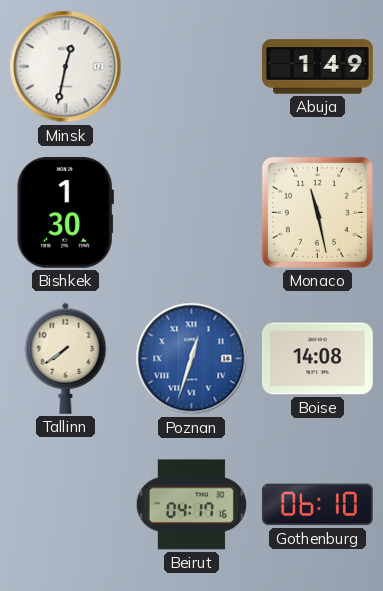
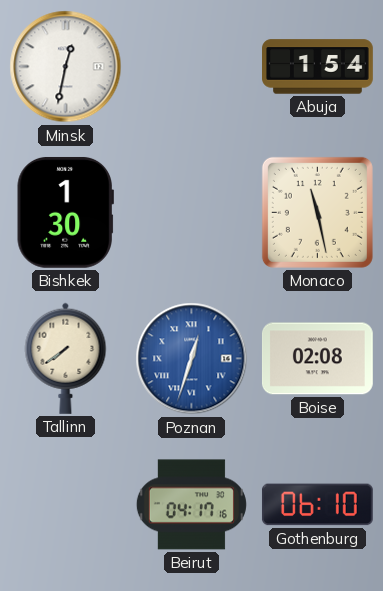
Abuja: 1:49 -> 1:54
Boise: 14:08 -> 02:08
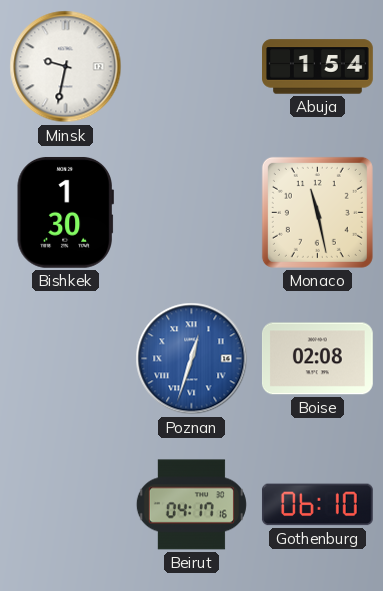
Minsk: 12:32 -> 9:32
Tallinn: 7:39 -> none
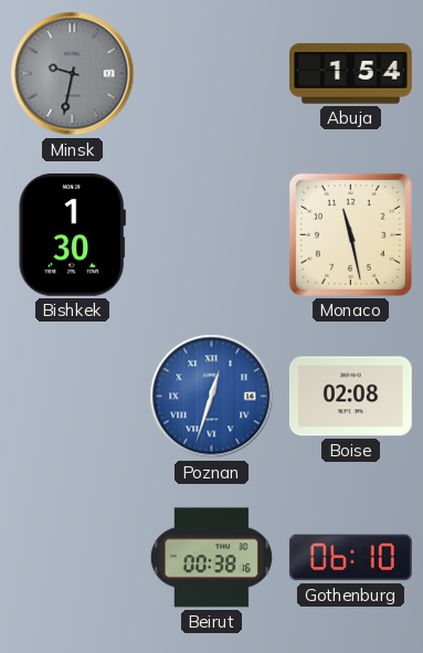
Minsk dial: white -> grey
Beirut: 04:17 -> 00:38
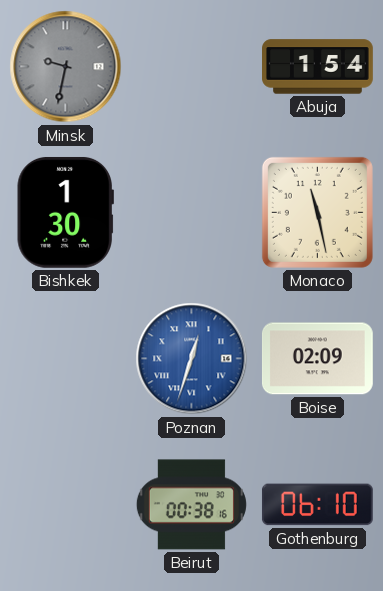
Boise: 02:08 -> 02:09
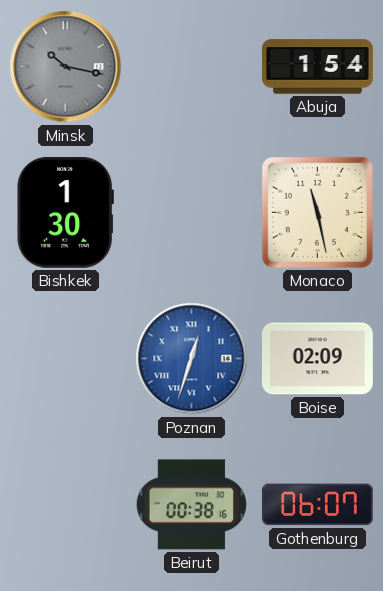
Minsk: 9:32 -> 10:17
Gothenburg: 06:10 -> 06:07
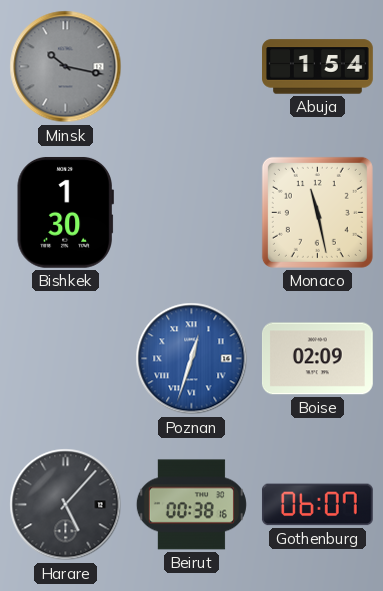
Harare: none -> 5:07
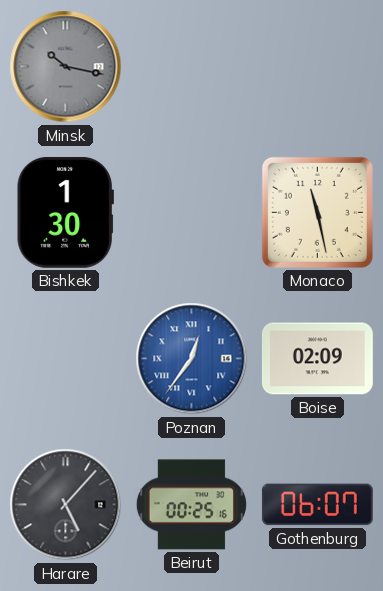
Abuja: 1:54 -> none
Poznan: 12:33 -> 12:36
Beirut: 00:38 -> 00:25
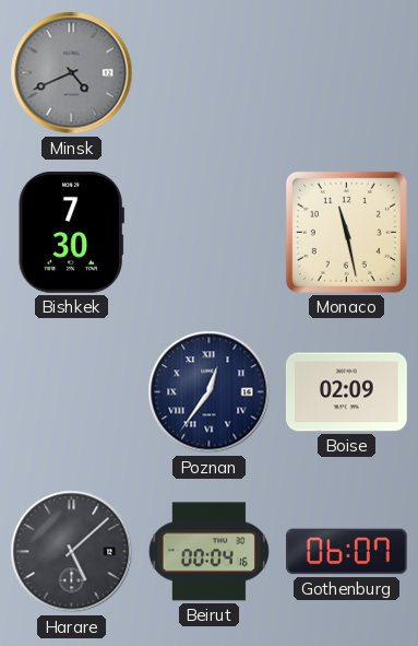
Minsk: 10:17 -> 4:41
Bishkek: 1:30 -> 7:30
Poznan dial: blue -> navy
Harare: 5:07 -> 5:08
Beirut: 00:25 -> 00:04
